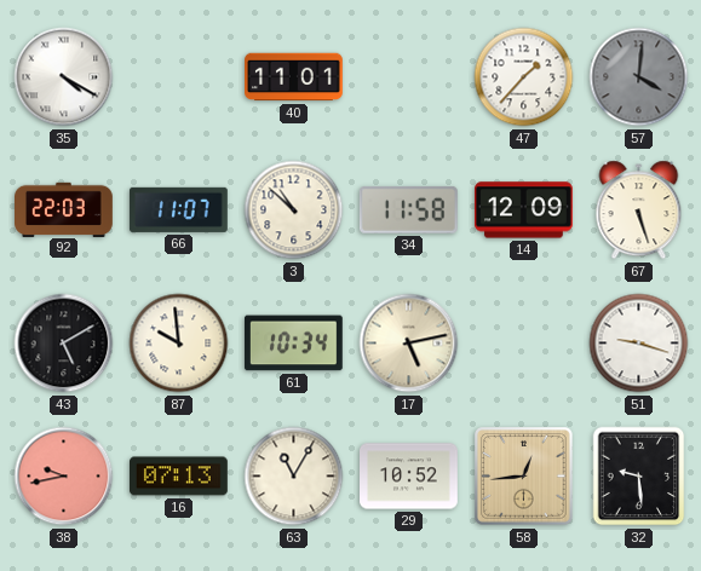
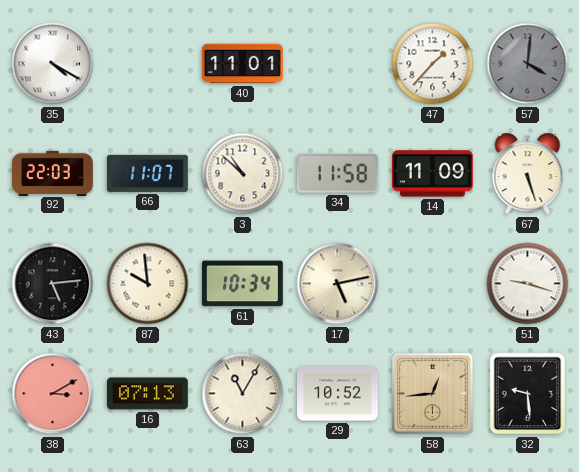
14: 12:09 -> 11:09
43: 5:10 -> 5:14
38: 9:43 -> 3:10
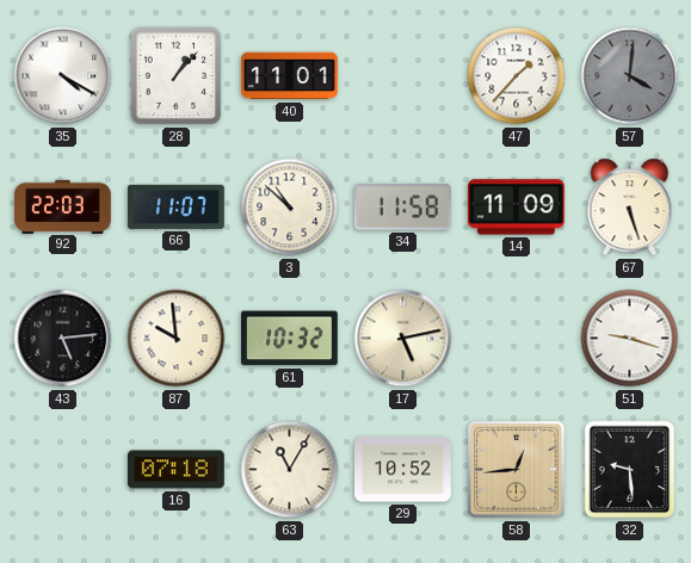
28: none -> 1:07
61: 10:34 -> 10:32
38: 3:10 -> none
16: 07:13 -> 07:18
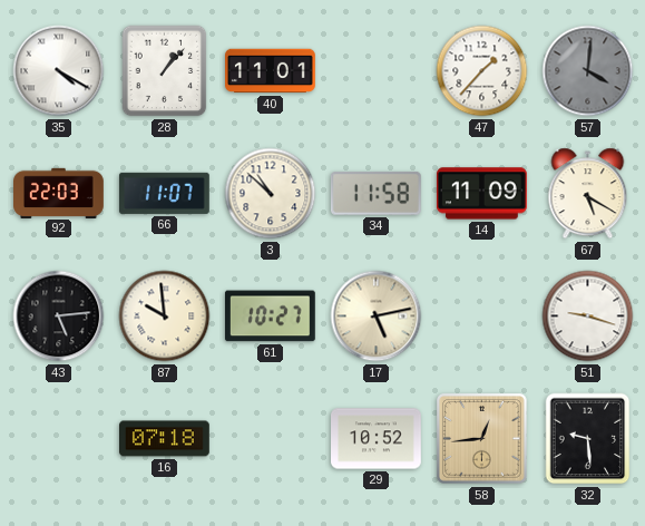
67: 5:27 -> 5:20
61: 10:32 -> 10:27
63: 11:05 -> none
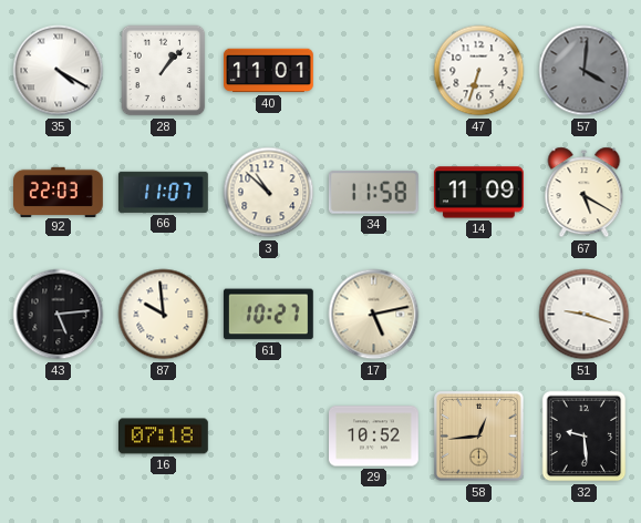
47: 1:37 -> 6:33
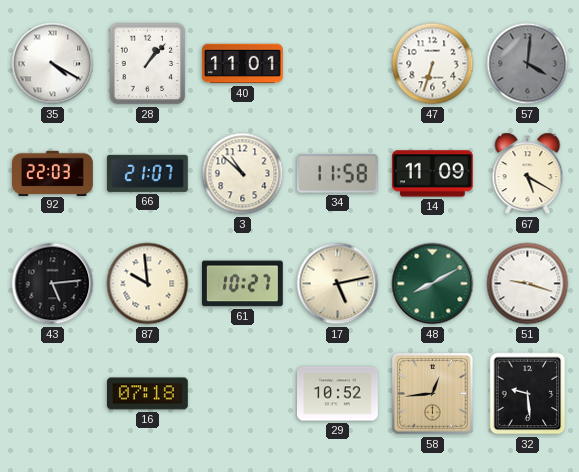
66: 11:07 -> 21:07
48: none -> 8:10
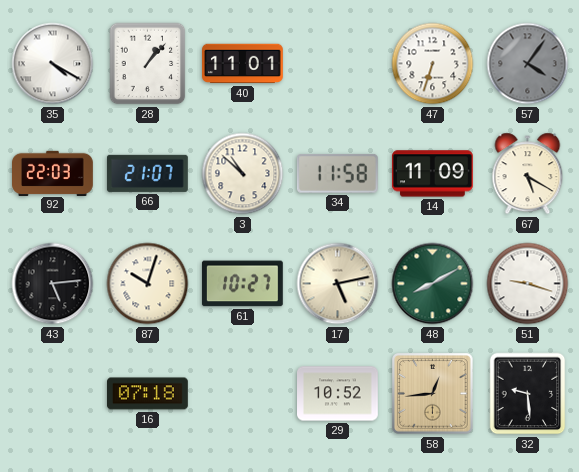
57: 4:01 -> 4:06
87: 9:59 -> 10:03
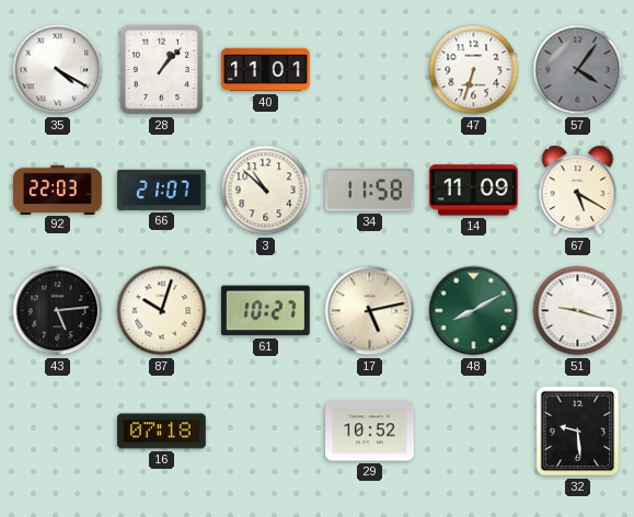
58: 12:44 -> none
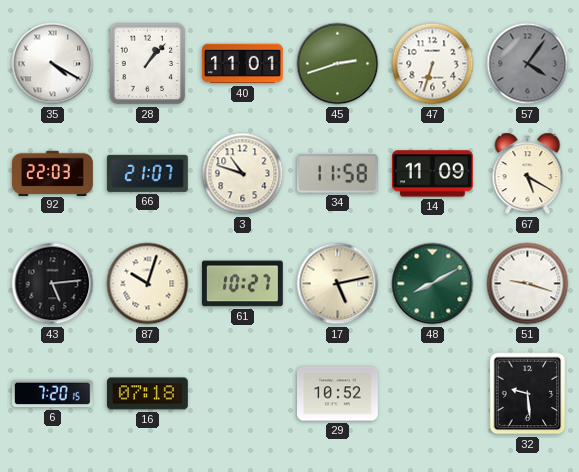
45: none -> 2:42
3: 10:52 -> 10:48
6: none -> 7:20
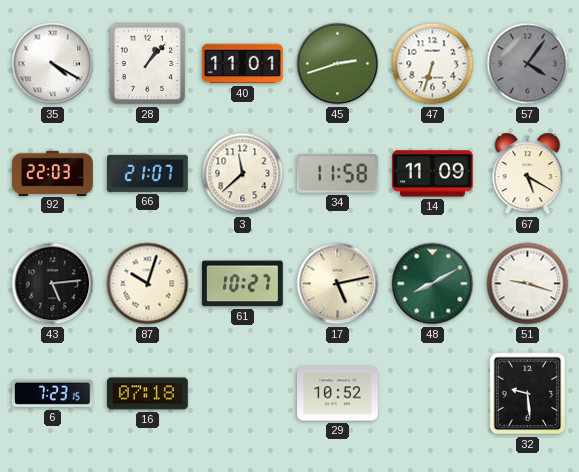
3: 10:48 -> 11:38
6: 7:20 -> 7:23
